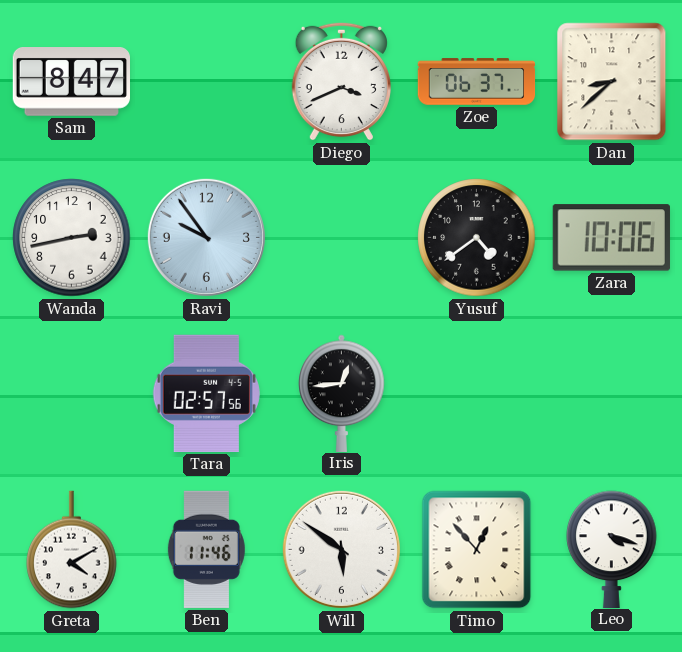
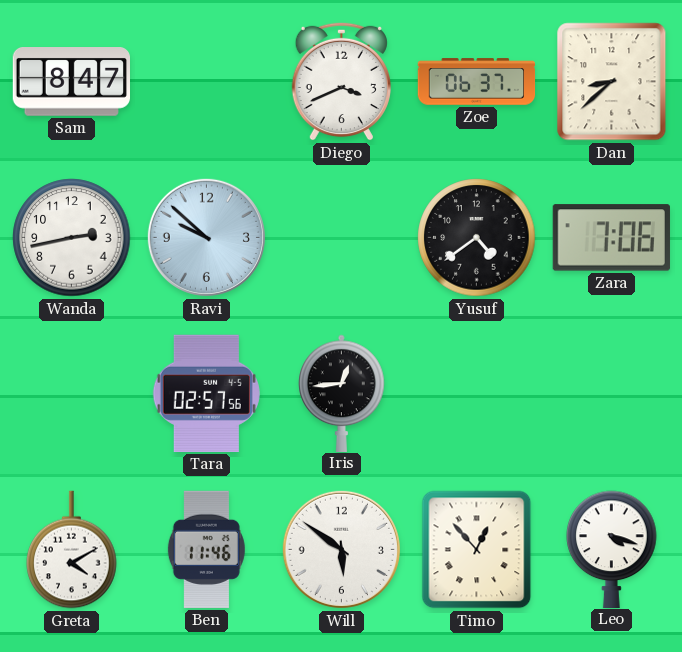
Ravi: 9:54 -> 9:52
Zara: 10:06 -> 7:06
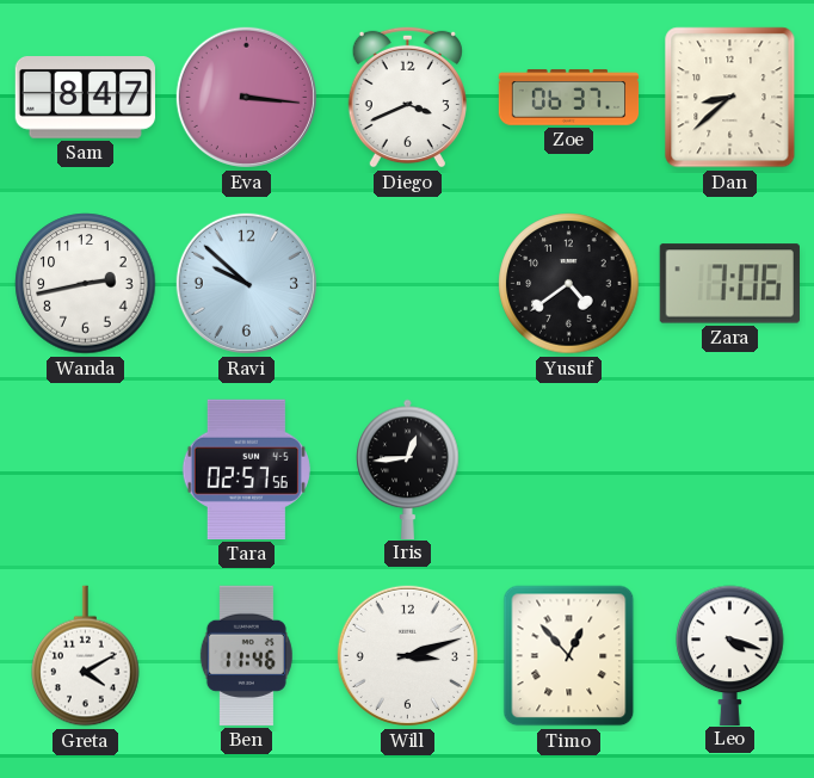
Eva: none -> 3:16
Will: 5:51 -> 3:12
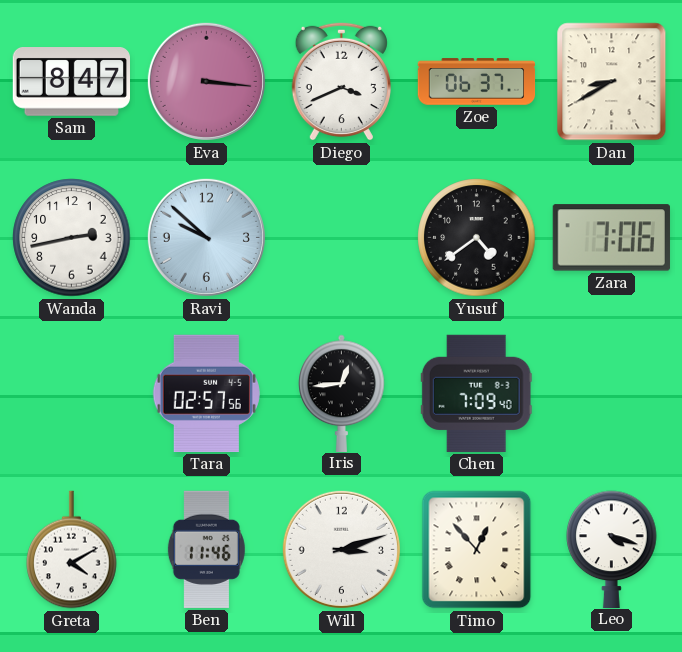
Dan: 8:38 -> 8:40
Chen: none -> 7:09
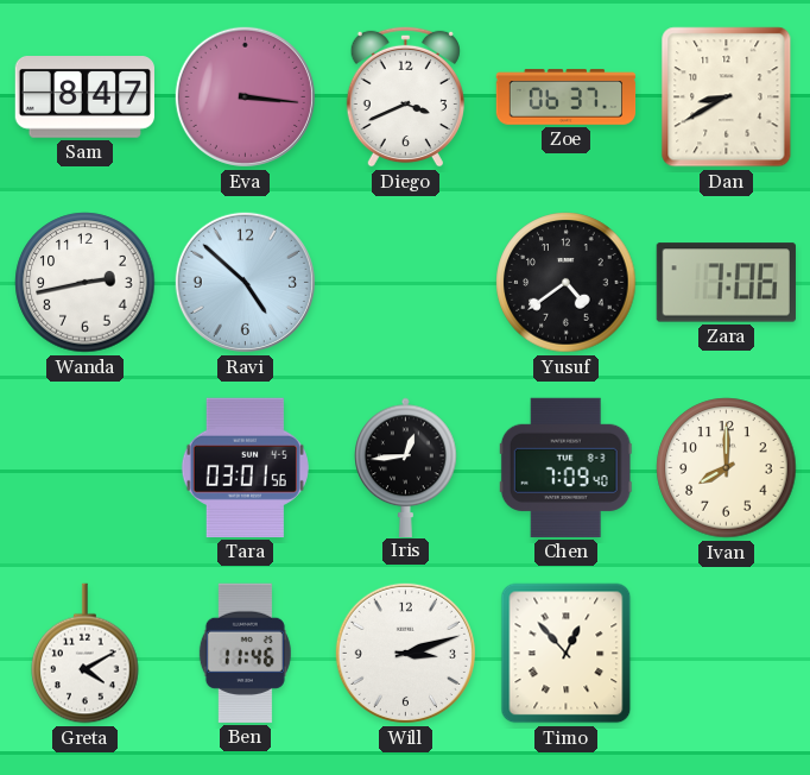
Ravi: 9:52 -> 4:52
Tara: 02:57 -> 03:01
Ivan: none -> 8:00
Leo: 4:18 -> none
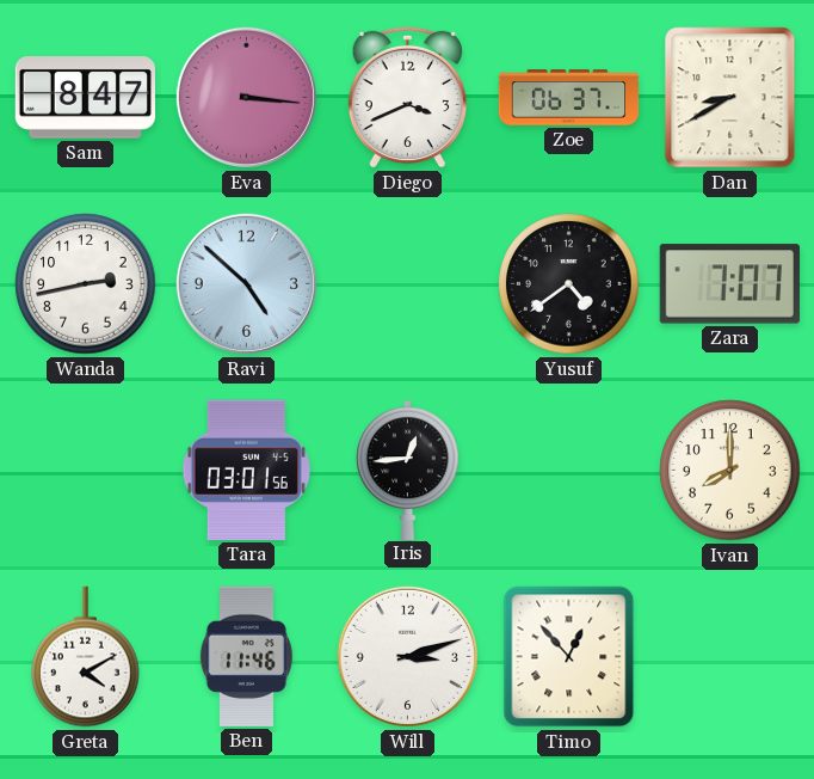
Zara: 7:06 -> 7:07
Chen: 7:09 -> none
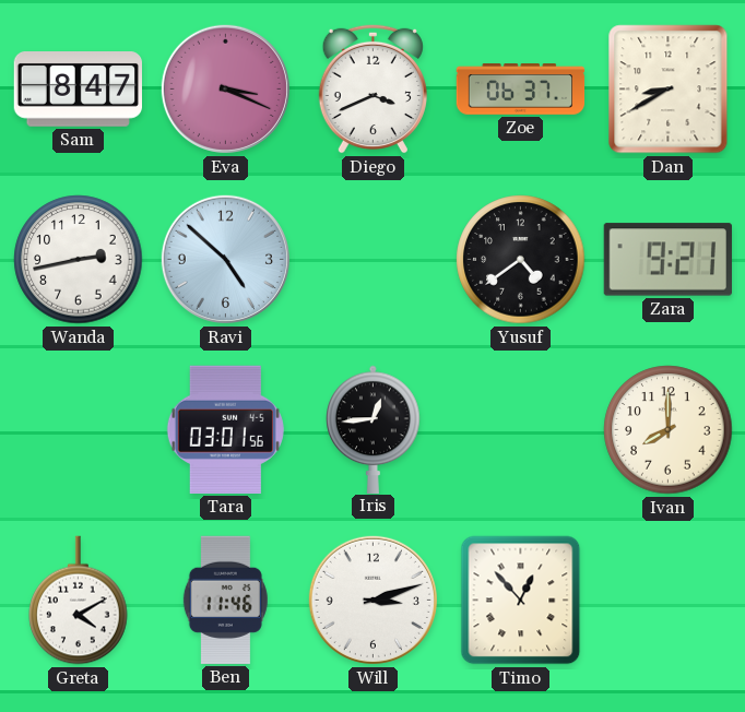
Eva: 3:16 -> 3:19
Zara: 7:07 -> 9:21
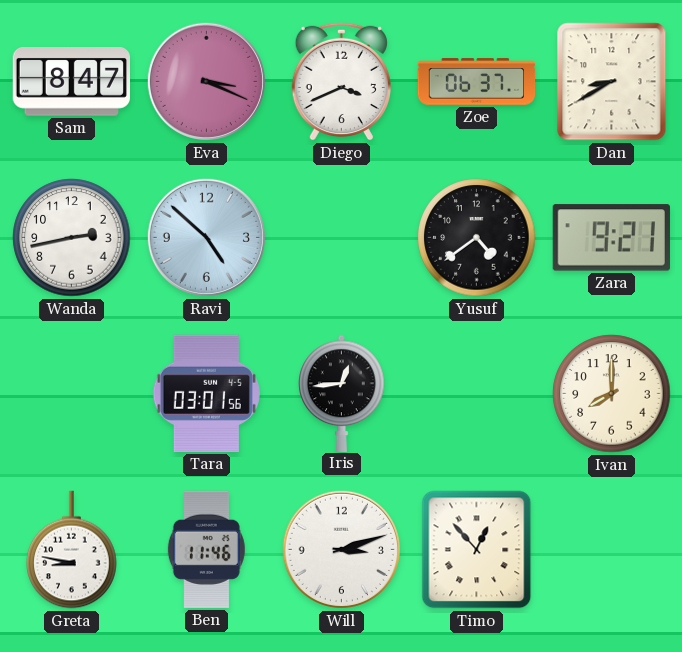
Greta: 4:10 -> 8:47
